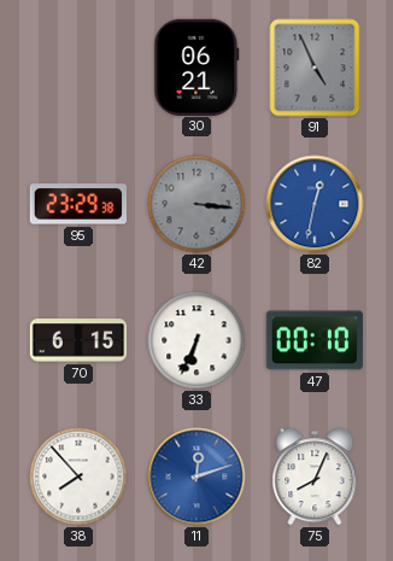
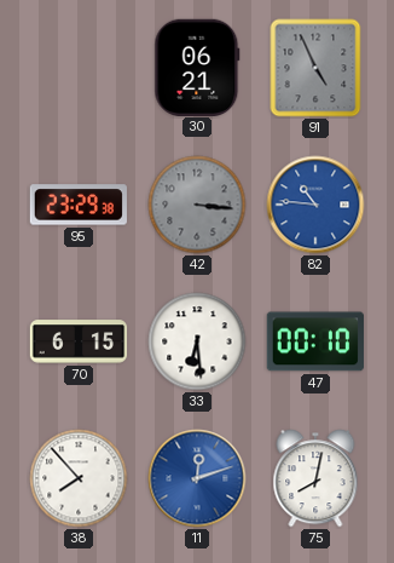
82: 12:32 -> 10:46
33: 6:34 -> 6:29
75: 8:04 -> 8:02
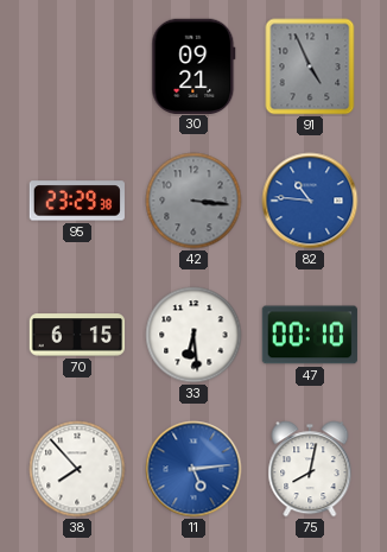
30: 06:21 -> 09:21
11: 12:12 -> 5:14
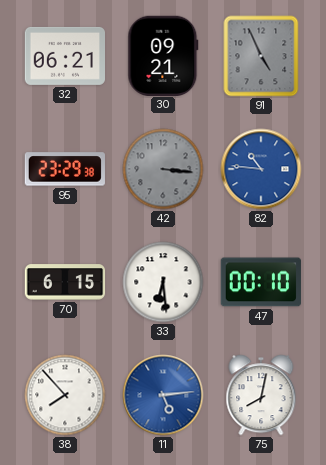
32: none -> 06:21
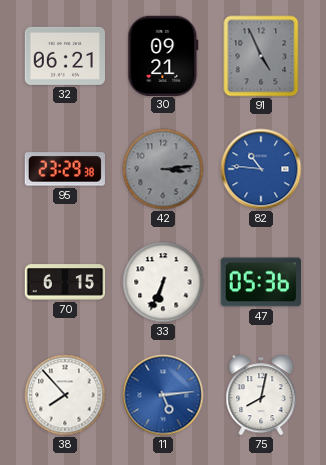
42: 3:16 -> 3:14
33: 6:29 -> 6:34
47: 00:10 -> 05:36
